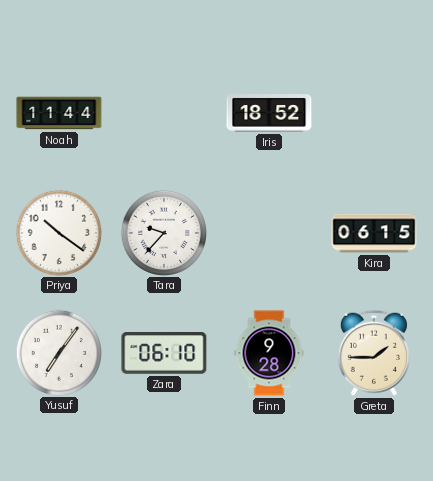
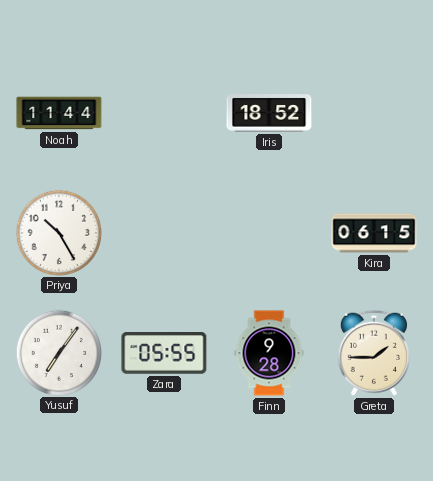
Priya: 10:21 -> 10:25
Tara: 9:37 -> none
Zara: 06:10 -> 05:55
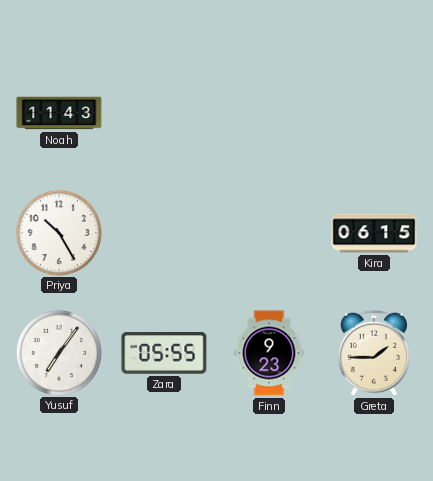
Noah: 11:44 -> 11:43
Iris: 18:52 -> none
Finn: 9:28 -> 9:23
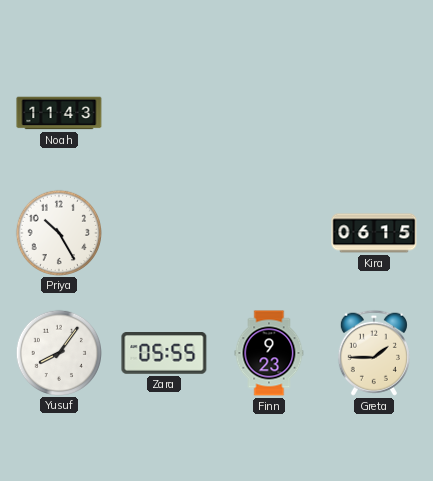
Yusuf: 7:06 -> 8:06
